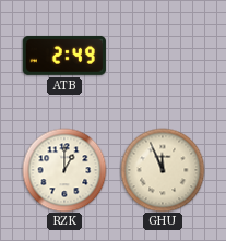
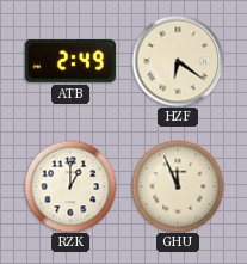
HZF: none -> 6:21
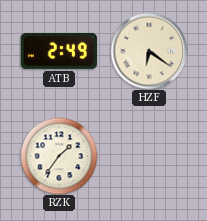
RZK: 1:00 -> 1:36
GHU: 11:56 -> none
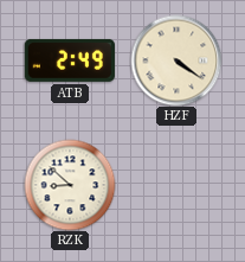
HZF: 6:21 -> 4:21
RZK: 1:36 -> 8:52
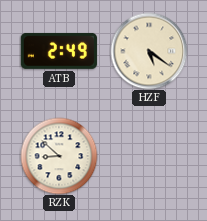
HZF: 4:21 -> 5:21
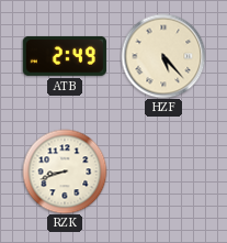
HZF: 5:21 -> 5:23
RZK: 8:52 -> 8:42
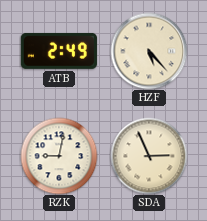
RZK: 8:42 -> 9:02
SDA: none -> 2:56
